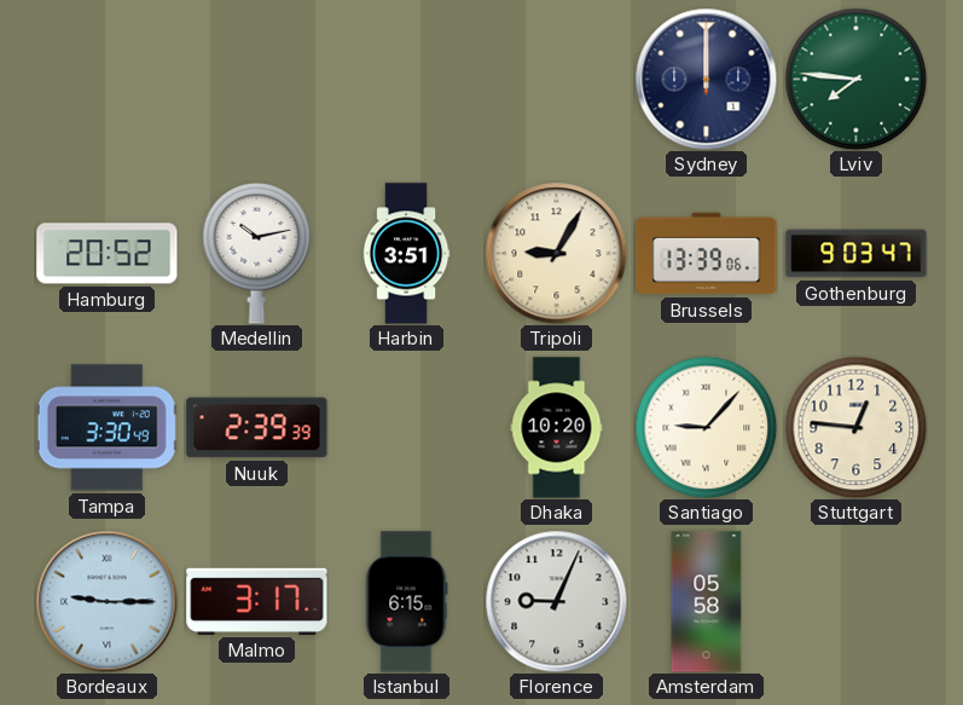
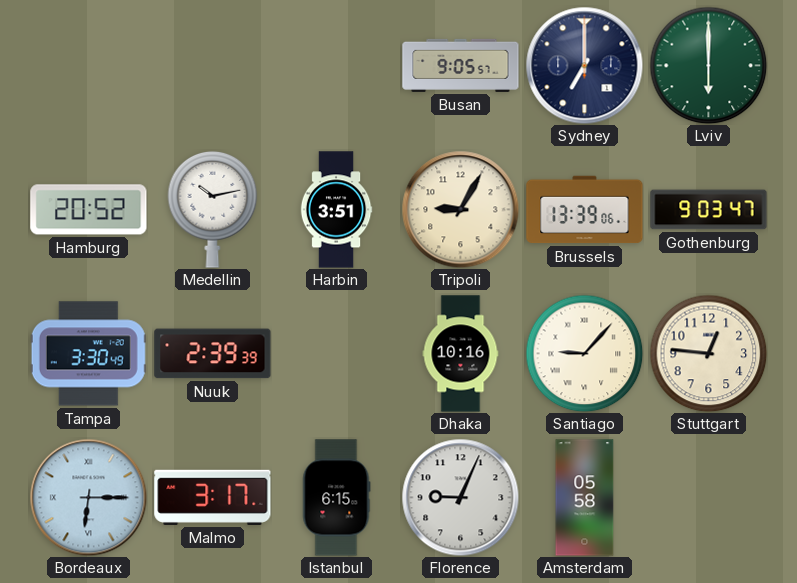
Busan: none -> 9:05
Sydney: 12:00 -> 7:00
Lviv: 7:46 -> 6:00
Dhaka: 10:20 -> 10:16
Bordeaux: 9:15 -> 6:15
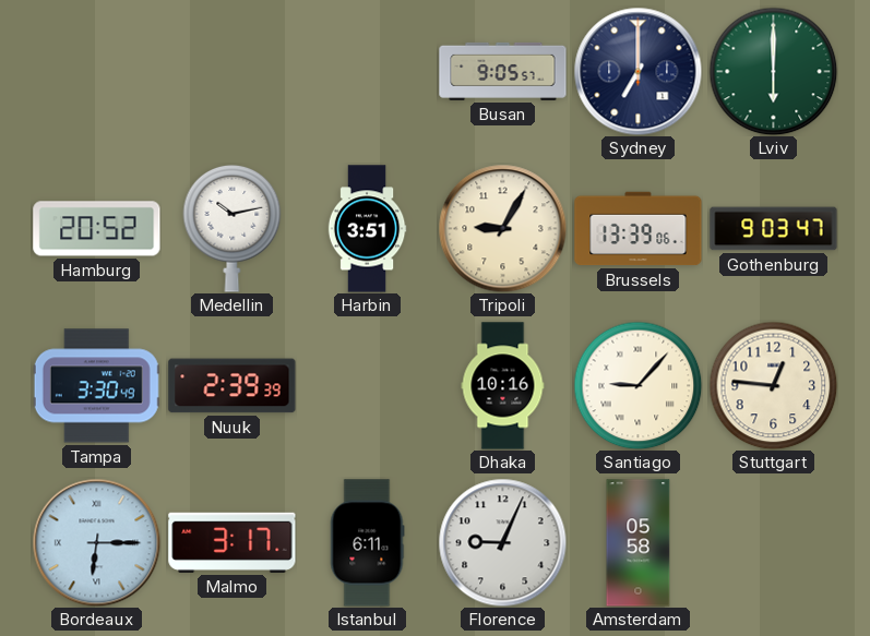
Istanbul: 6:15 -> 6:11
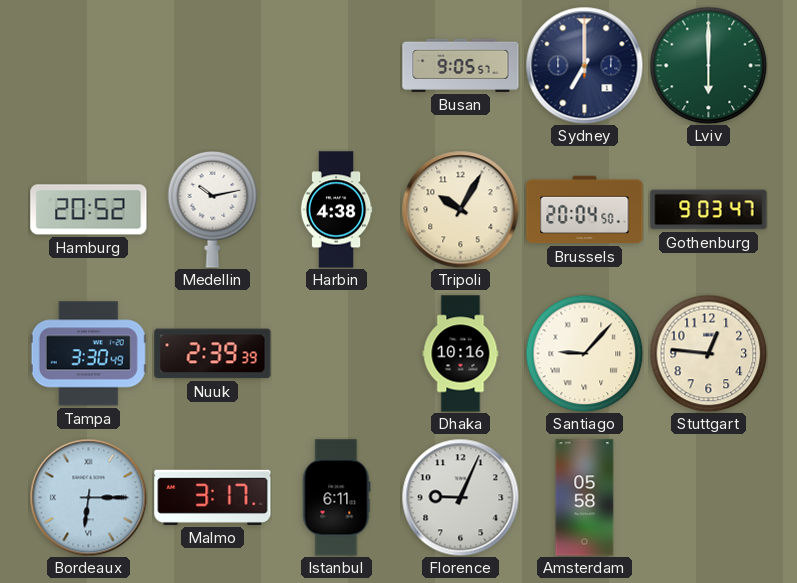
Harbin: 3:51 -> 4:38
Tripoli: 9:05 -> 10:05
Brussels: 13:39 -> 20:04
